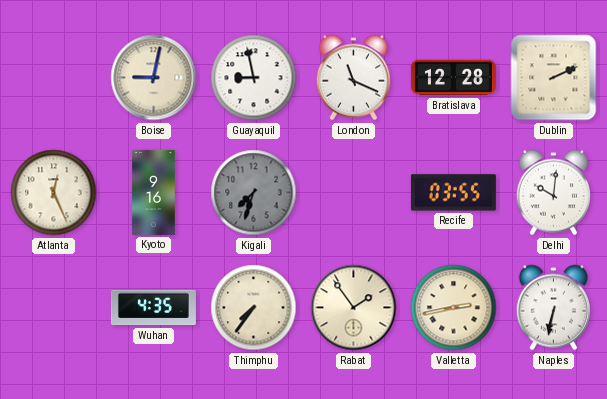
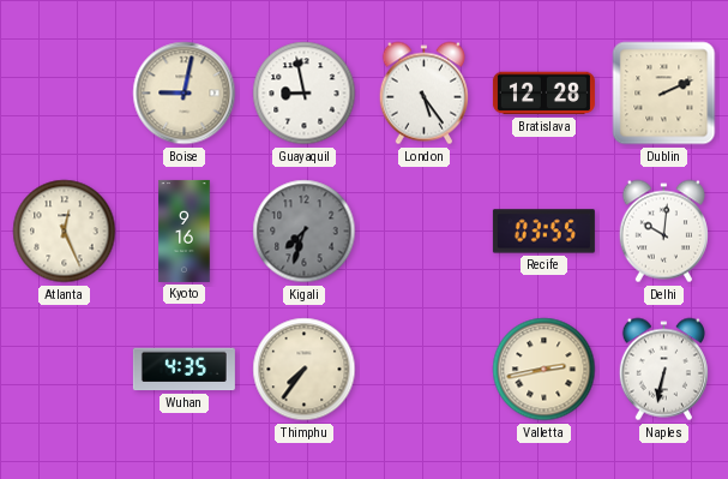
London: 11:19 -> 5:24
Rabat: 1:54 -> none
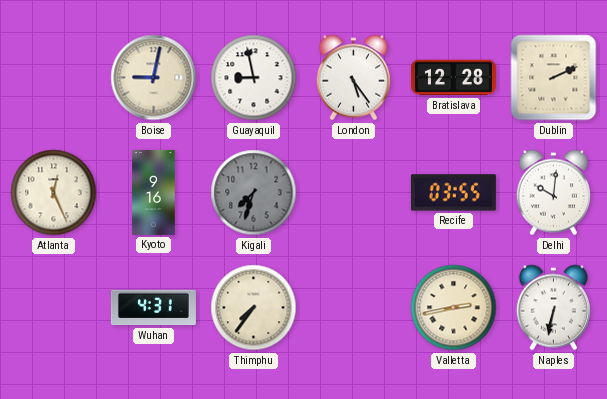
Wuhan: 4:35 -> 4:31
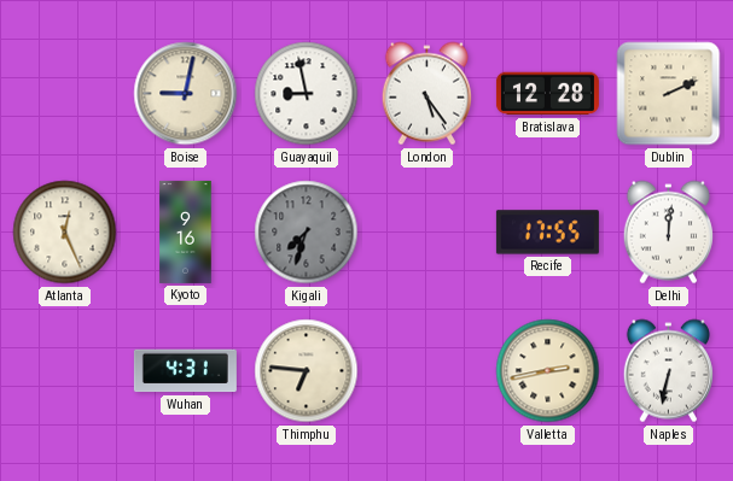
Recife: 03:55 -> 17:55
Delhi: 10:01 -> 12:01
Thimphu: 7:36 -> 6:46
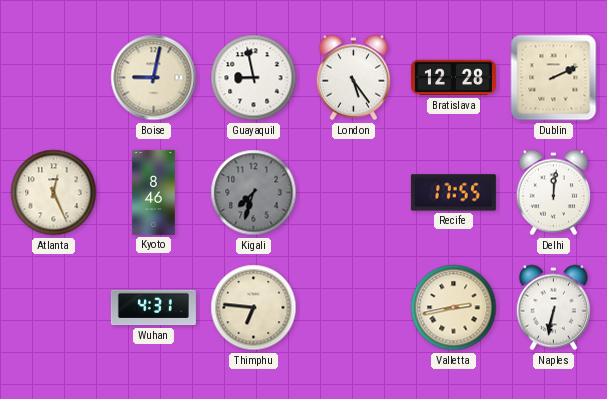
Kyoto: 9:16 -> 8:46
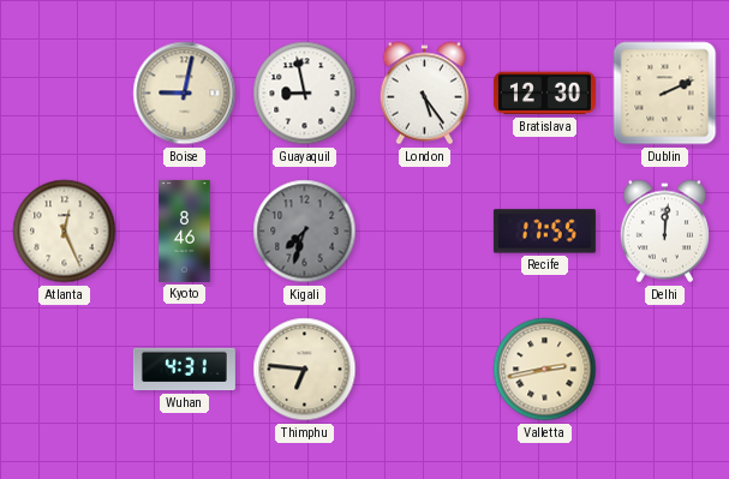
Bratislava: 12:28 -> 12:30
Naples: 6:32 -> none
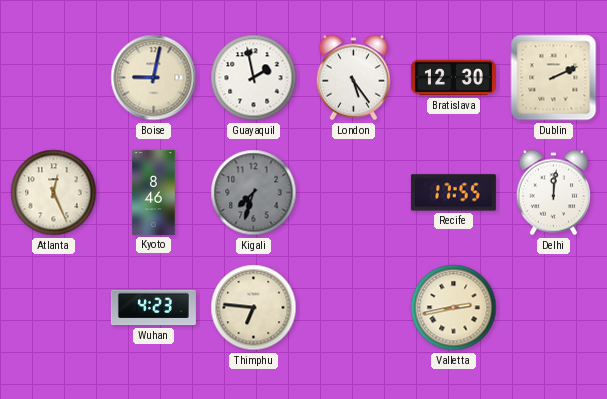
Guayaquil: 8:58 -> 1:58
Wuhan: 4:31 -> 4:23
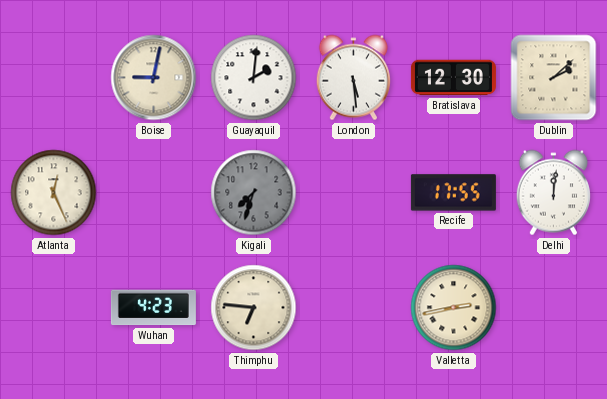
Guayaquil: 1:58 -> 2:01
London: 5:24 -> 5:29
Dublin: 2:11 -> 2:08
Kyoto: 8:46 -> none
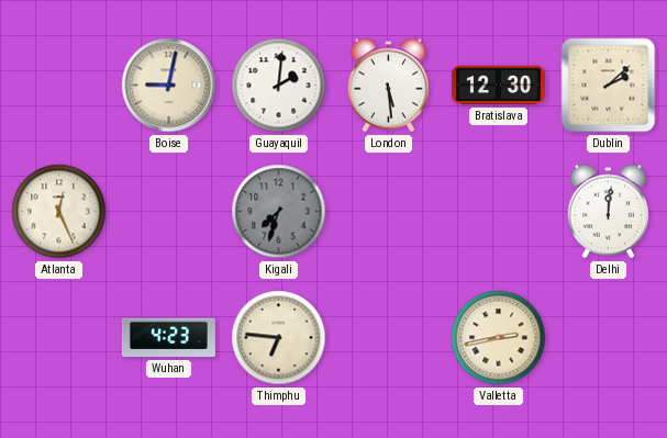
Recife: 17:55 -> none
